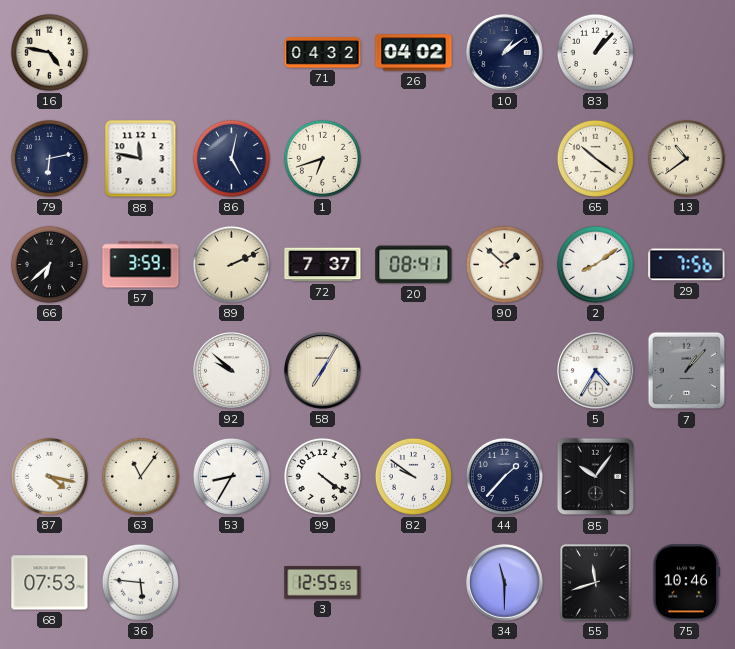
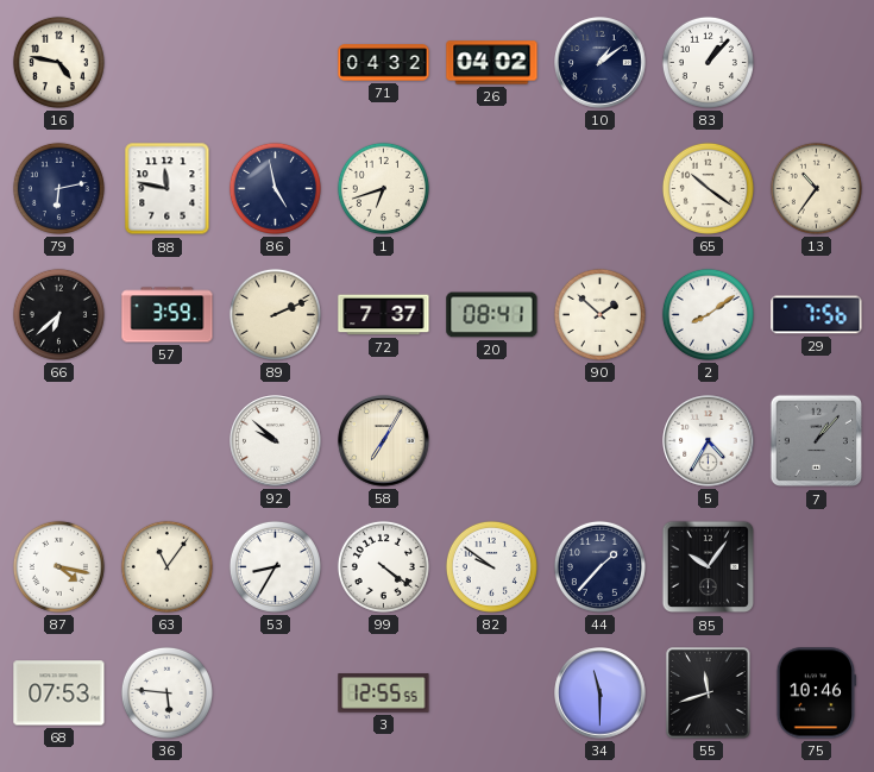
86: 5:02 -> 4:58
13: 10:39 -> 10:36
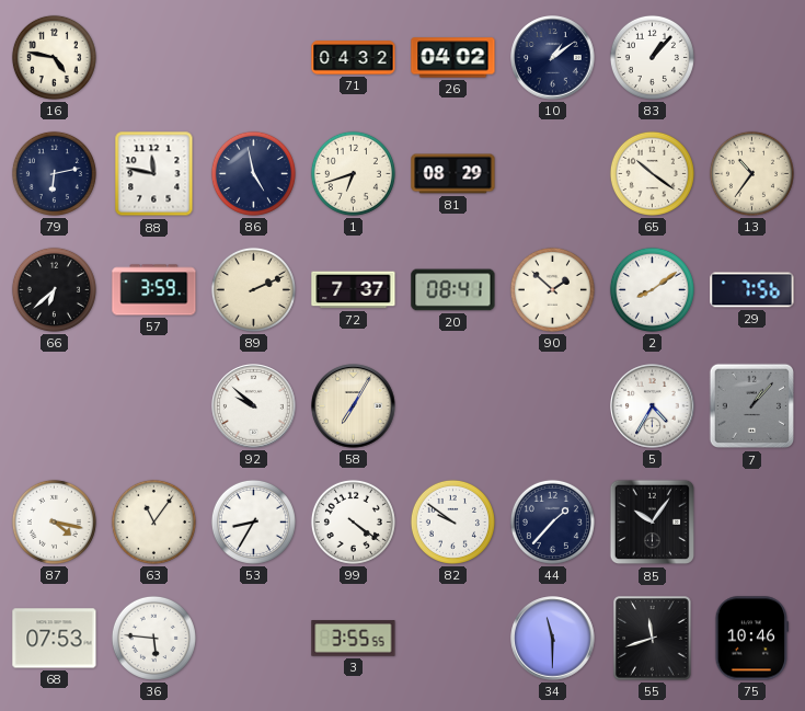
81: none -> 08:29
3: 12:55 -> 3:55
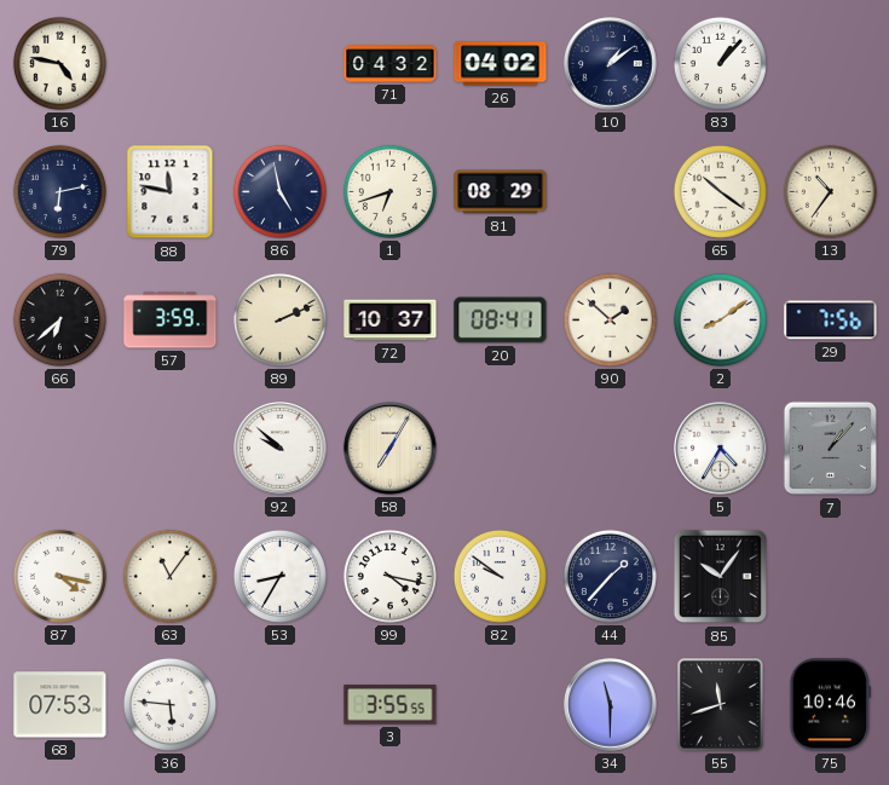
72: 7:37 -> 10:37
99: 4:21 -> 4:17
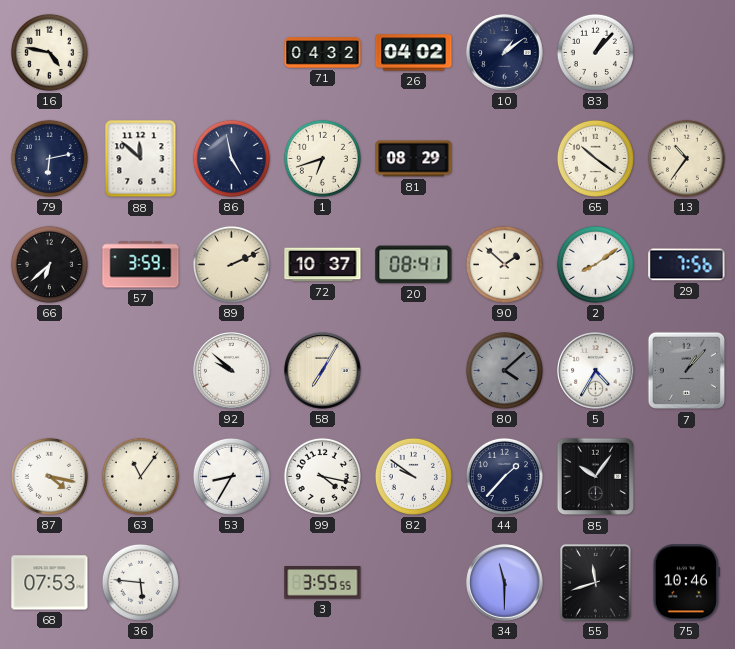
88: 11:47 -> 11:52
80: none -> 4:08
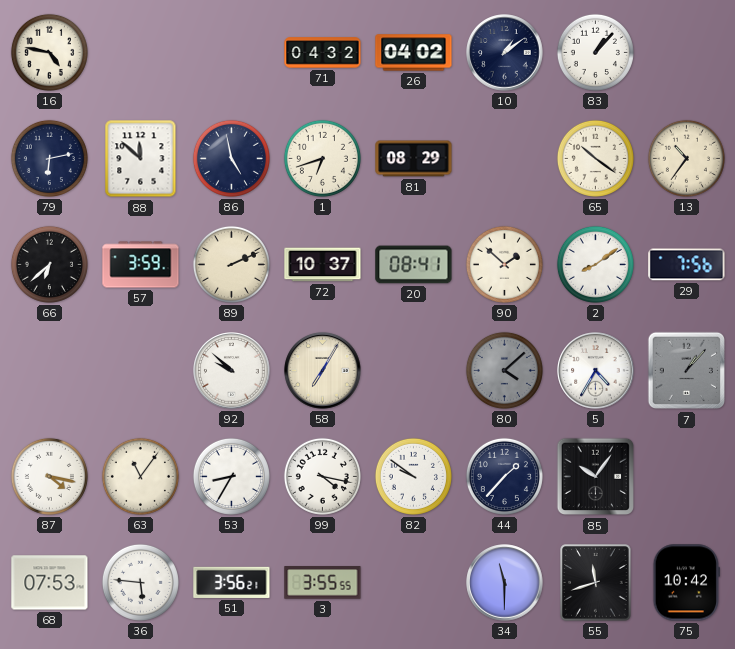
51: none -> 3:56
75: 10:46 -> 10:42
